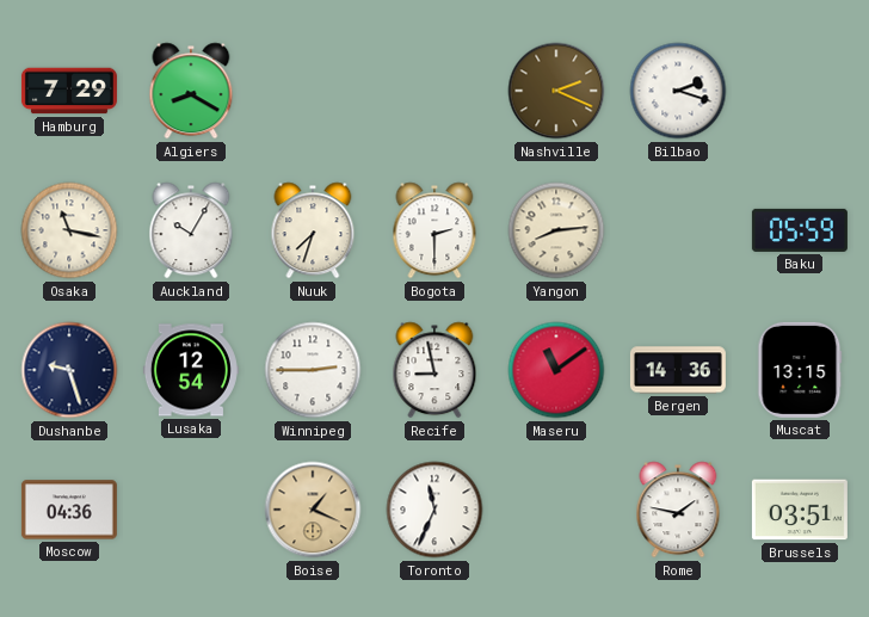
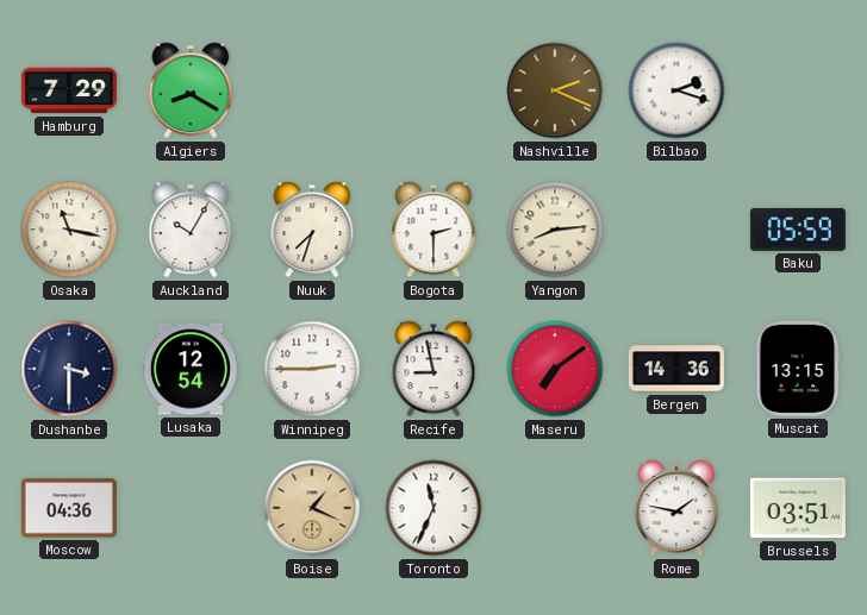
Dushanbe: 9:27 -> 3:30
Maseru: 11:09 -> 7:09
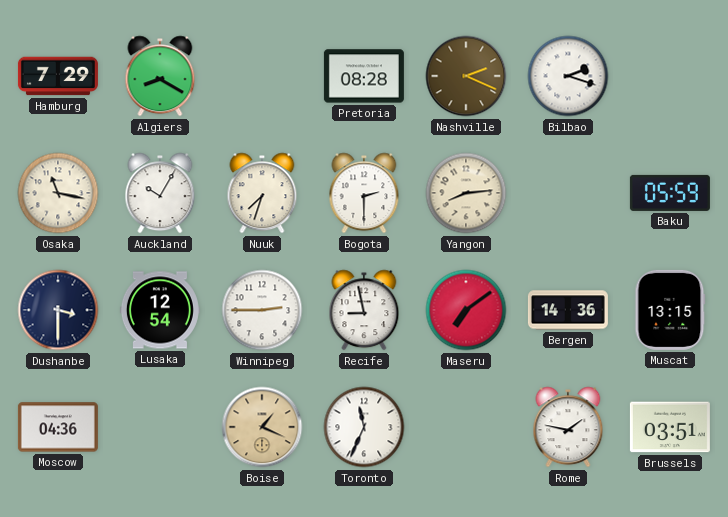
Pretoria: none -> 08:28
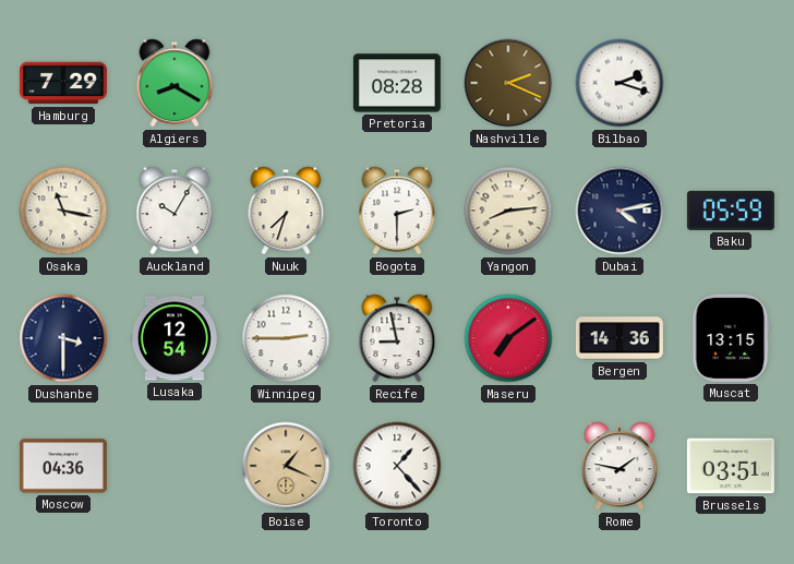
Dubai: none -> 4:13
Toronto: 11:34 -> 1:23
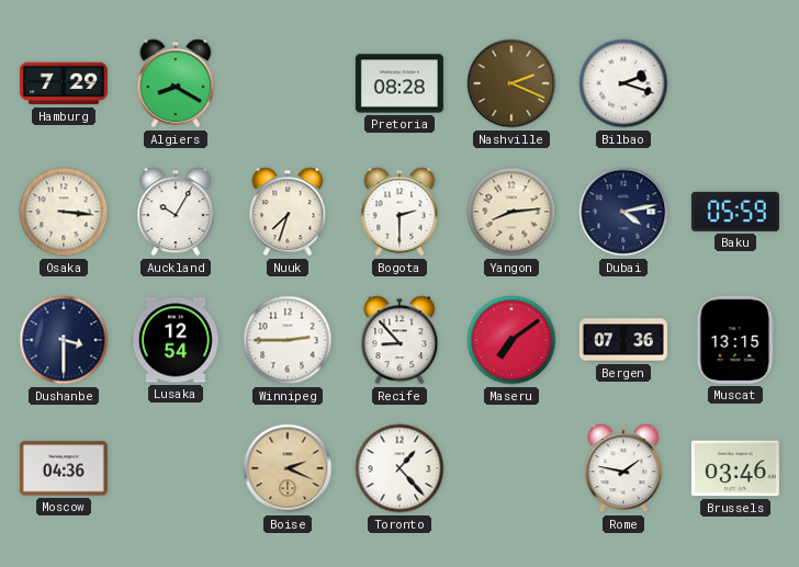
Osaka: 11:17 -> 3:16
Recife: 8:58 -> 8:53
Bergen: 14:36 -> 07:36
Boise: 1:19 -> 2:19
Brussels: 03:51 -> 03:46
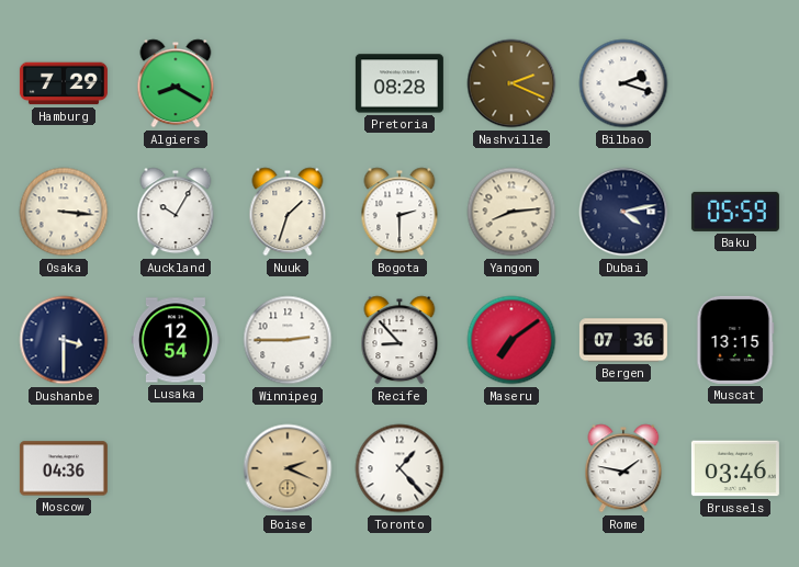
Nuuk: 7:33 -> 1:33
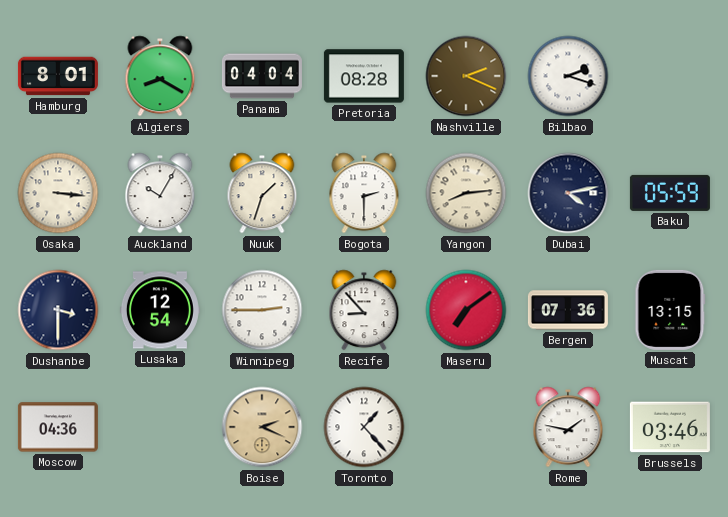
Hamburg: 7:29 -> 8:01
Panama: none -> 04:04
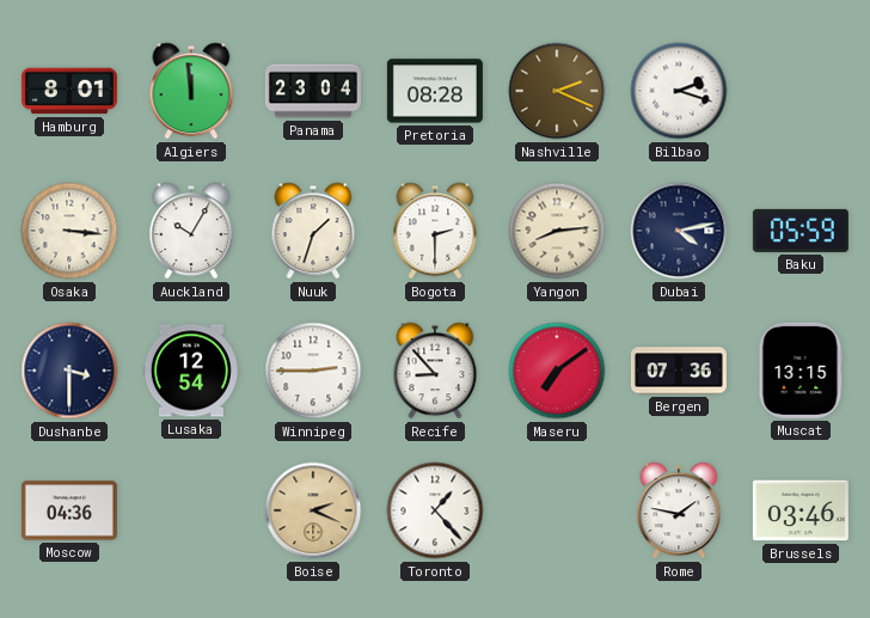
Algiers: 8:20 -> 11:59
Panama: 04:04 -> 23:04
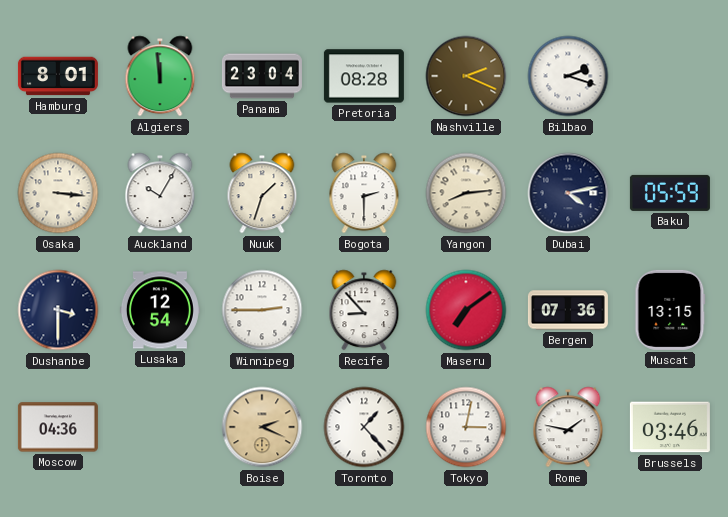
Tokyo: none -> 3:02
